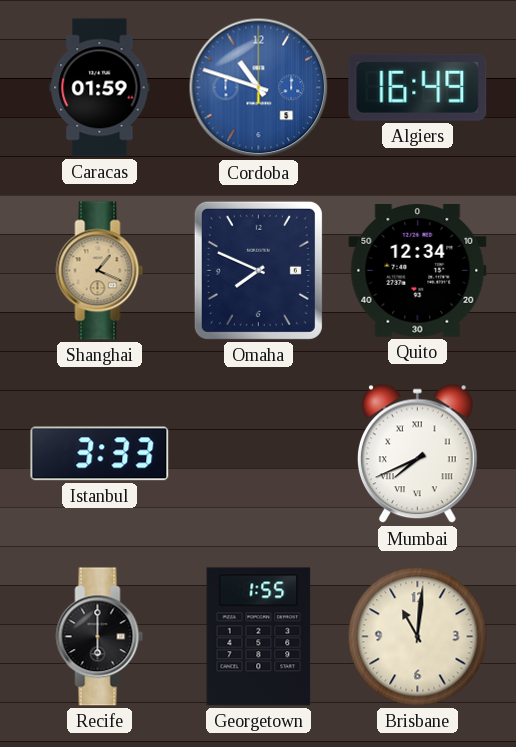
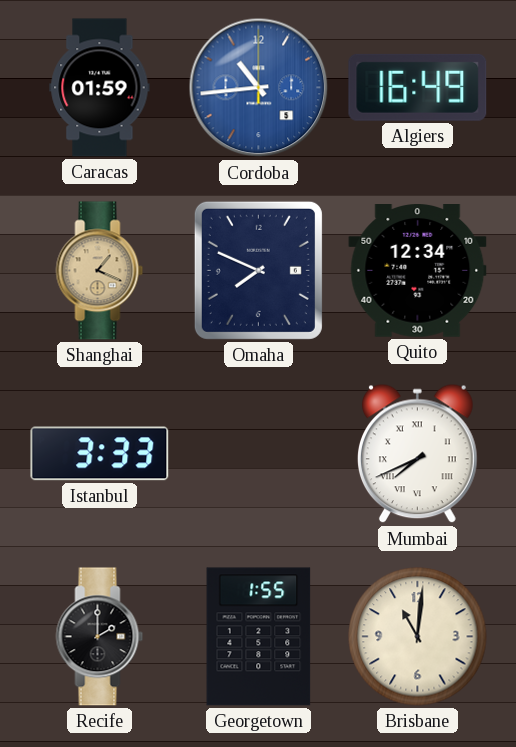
Cordoba: 10:48 -> 10:44
Recife: 6:00 -> 2:00
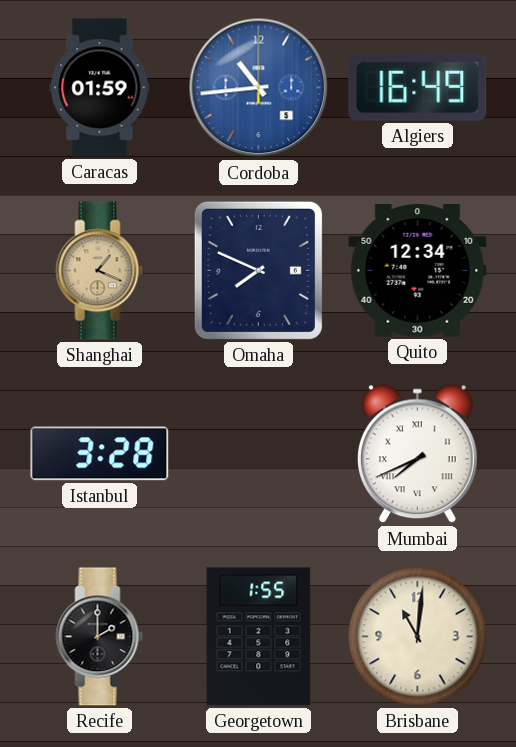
Istanbul: 3:33 -> 3:28
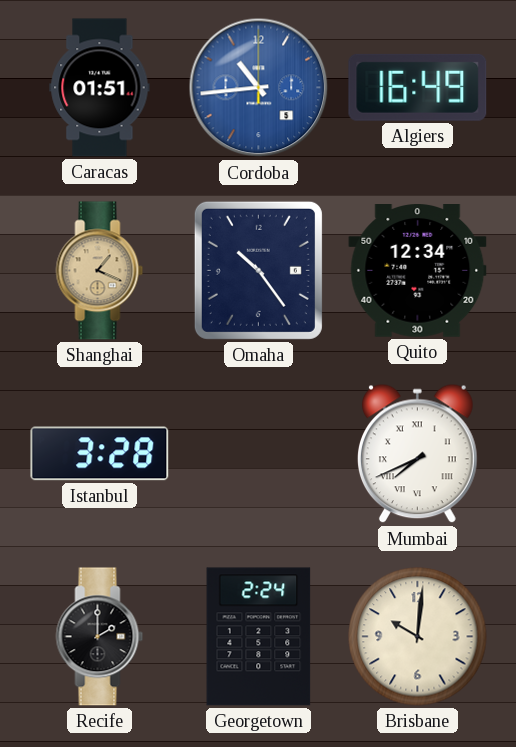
Caracas: 01:59 -> 01:51
Omaha: 7:49 -> 10:24
Georgetown: 1:55 -> 2:24
Brisbane: 11:01 -> 10:01
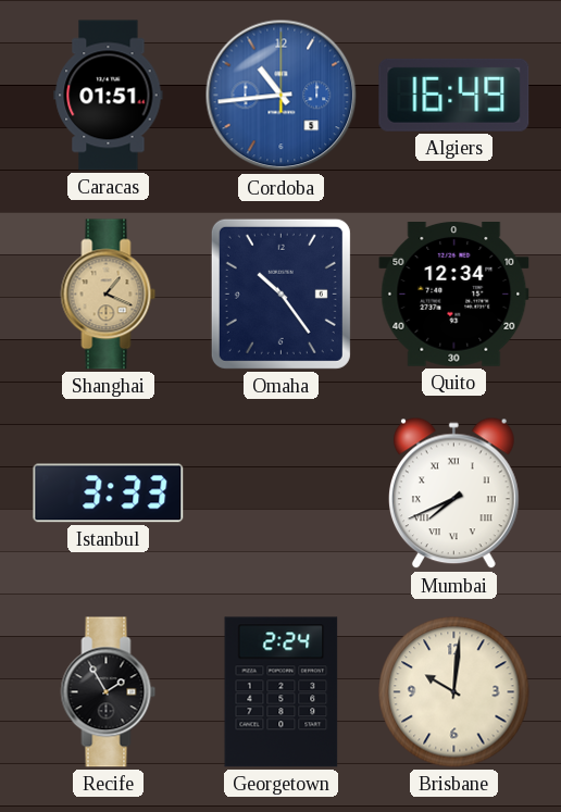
Istanbul: 3:28 -> 3:33
Recife: 2:00 -> 1:55
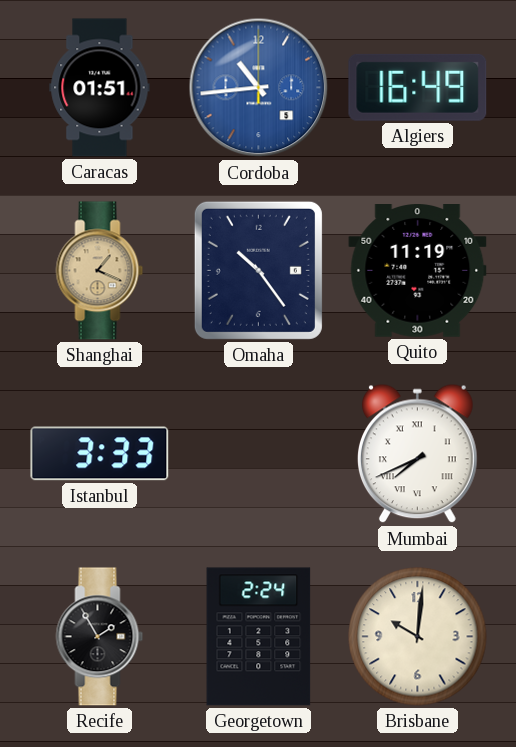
Quito: 12:34 -> 11:19
